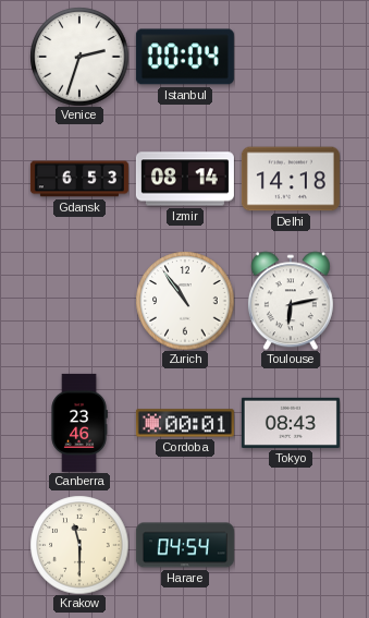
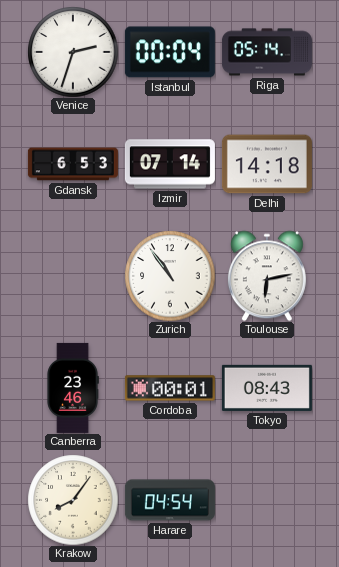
Riga: none -> 05:14
Izmir: 08:14 -> 07:14
Krakow: 11:30 -> 8:06
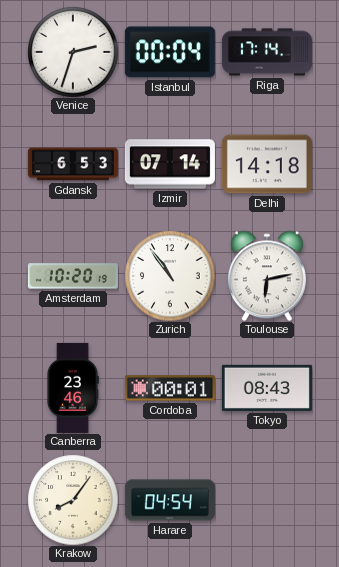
Riga: 05:14 -> 17:14
Amsterdam: none -> 10:20
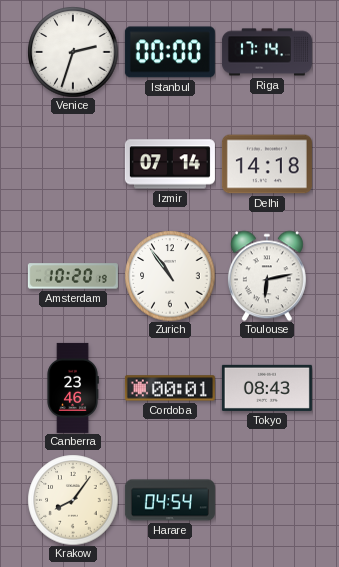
Istanbul: 00:04 -> 00:00
Gdansk: 6:53 -> none
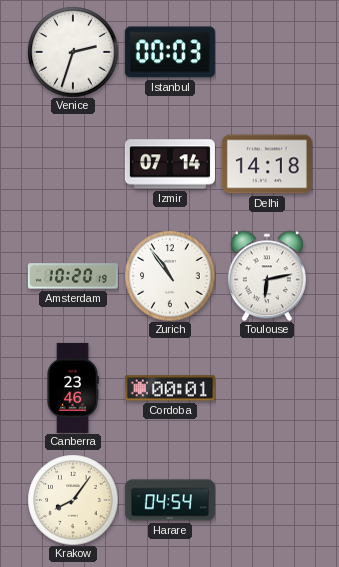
Istanbul: 00:00 -> 00:03
Riga: 17:14 -> none
Tokyo: 08:43 -> none
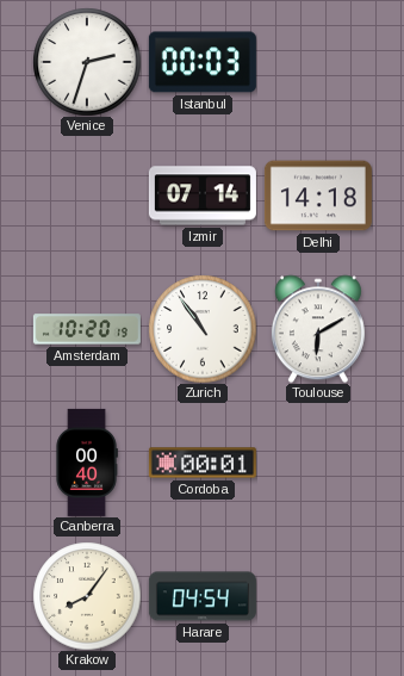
Toulouse: 6:13 -> 6:10
Canberra: 23:46 -> 00:40
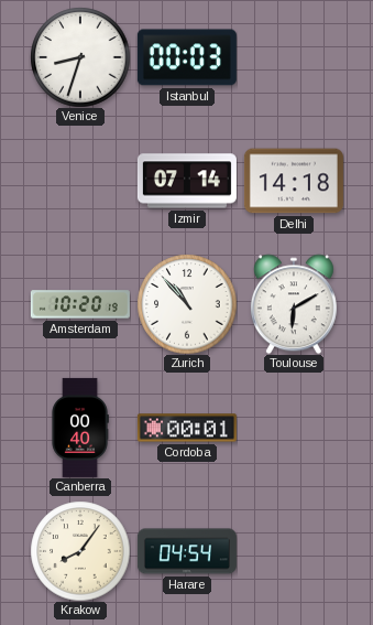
Venice: 2:33 -> 8:33
Zurich: 10:54 -> 10:53
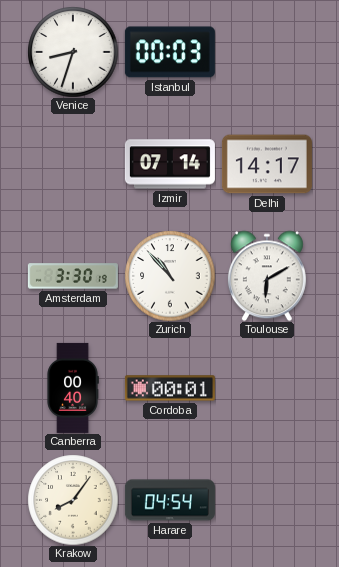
Delhi: 14:18 -> 14:17
Amsterdam: 10:20 -> 3:30
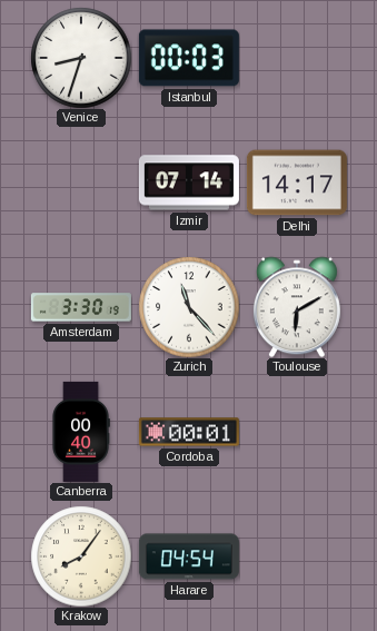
Zurich: 10:53 -> 11:23
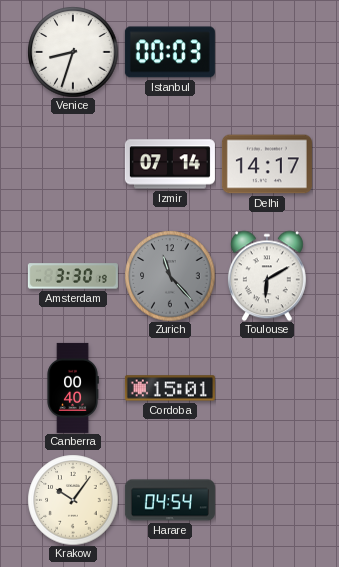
Zurich dial: white -> grey
Cordoba: 00:01 -> 15:01
Krakow: 8:06 -> 10:06
